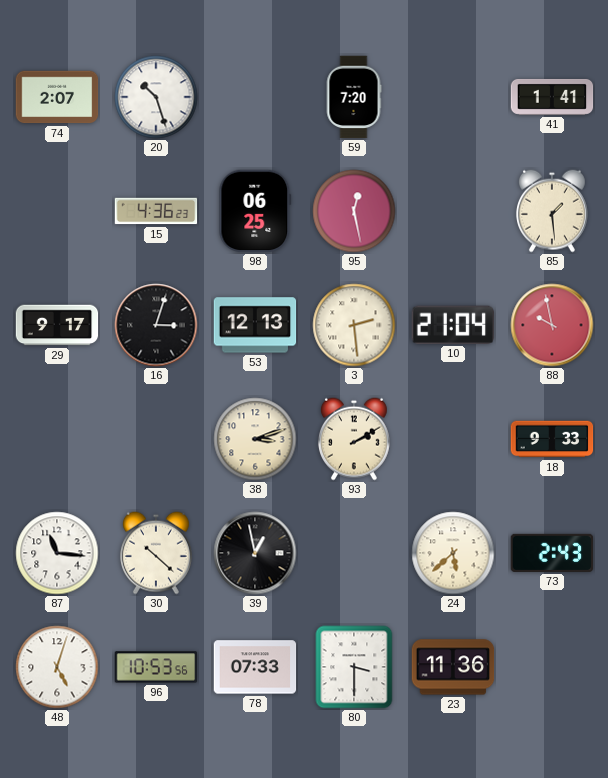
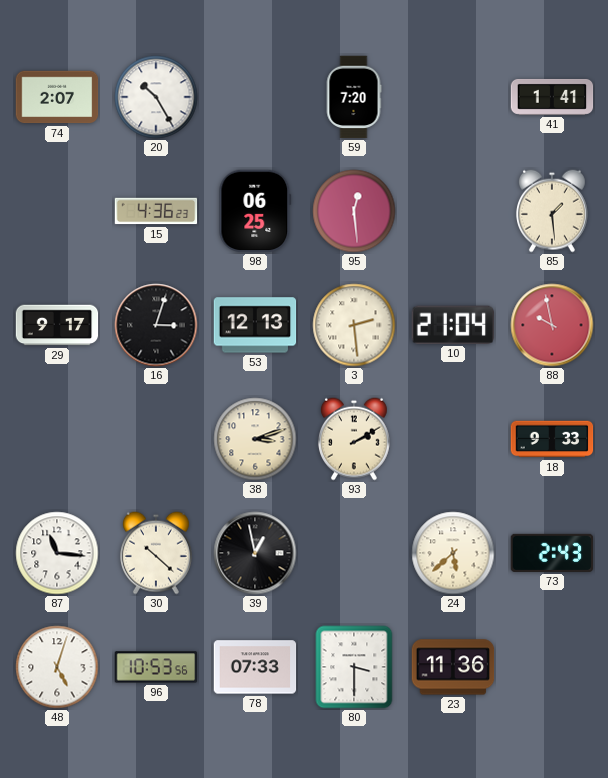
20: 10:27 -> 10:25
95: 12:28 -> 12:29
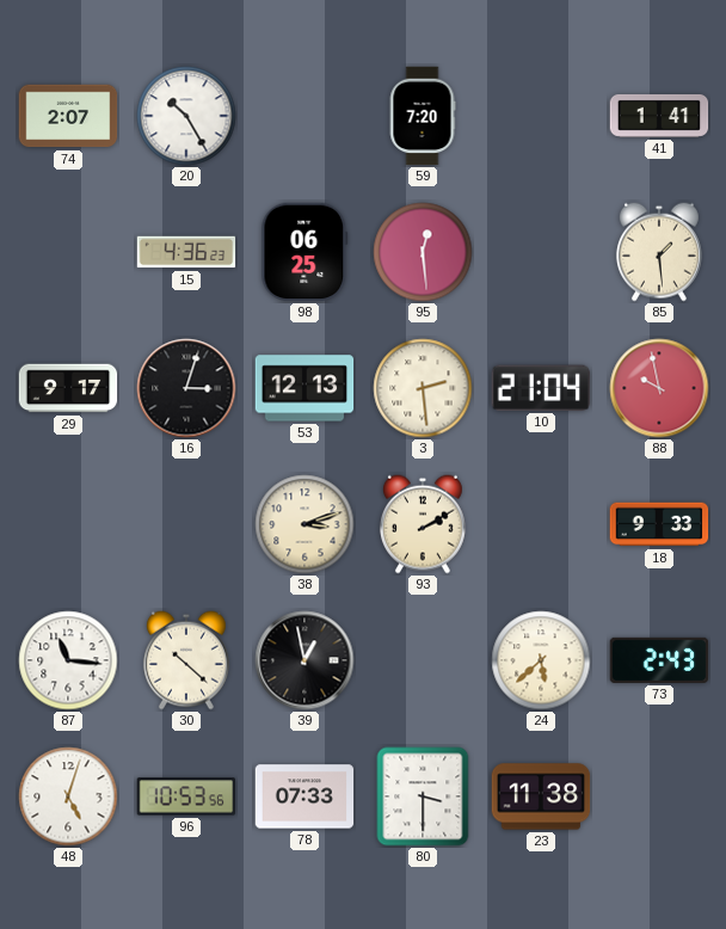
23: 11:36 -> 11:38
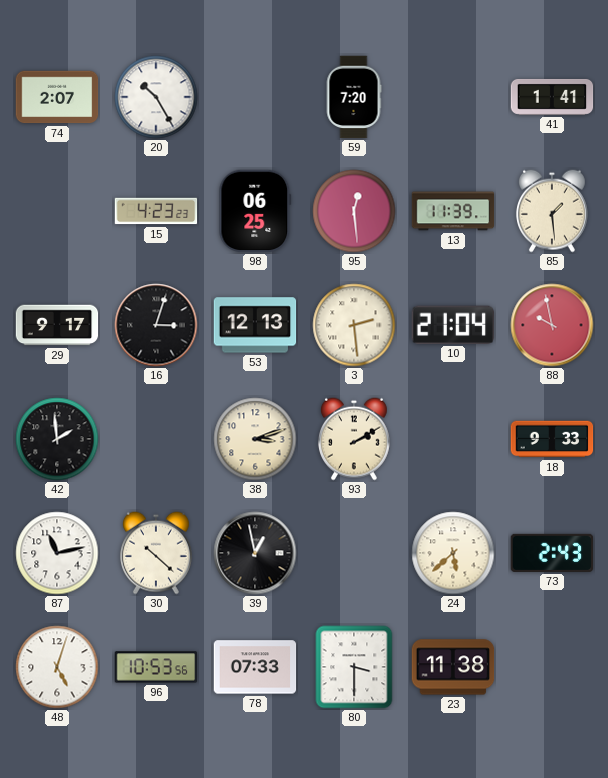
15: 4:36 -> 4:23
13: none -> 11:39
42: none -> 1:59
87: 11:16 -> 11:13
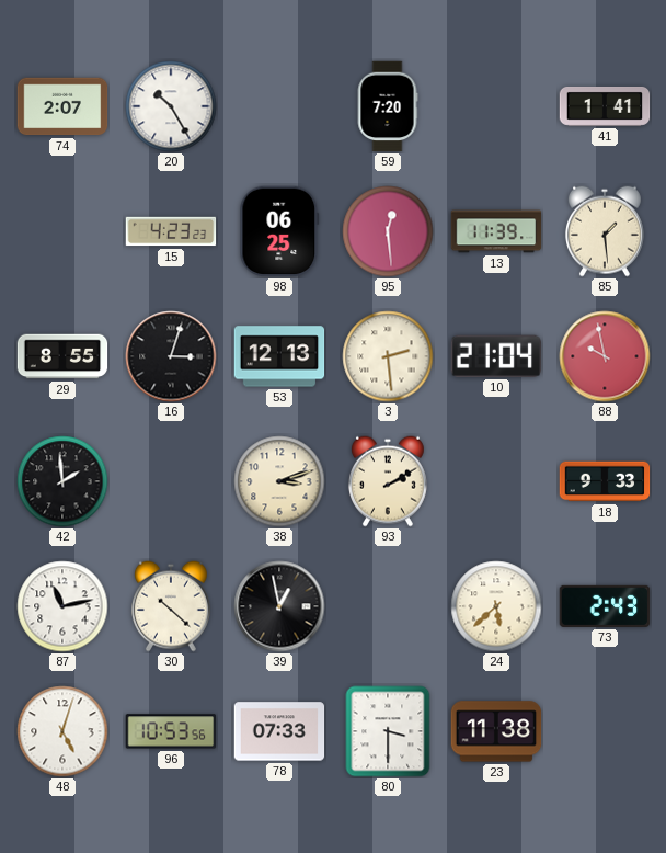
29: 9:17 -> 8:55
